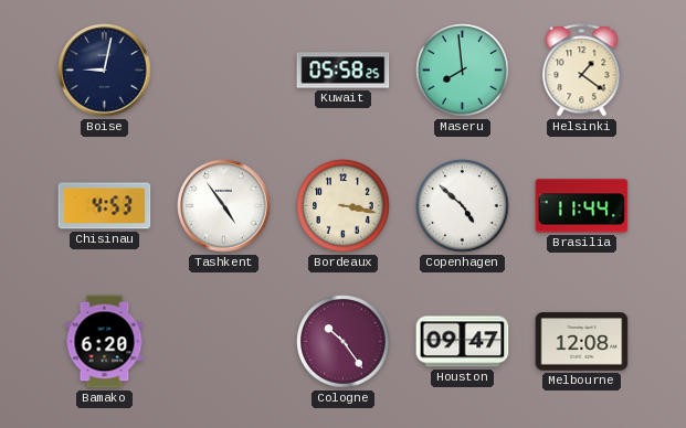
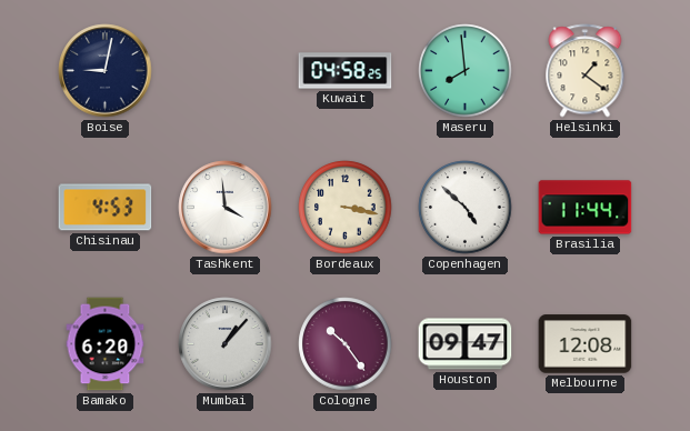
Kuwait: 05:58 -> 04:58
Tashkent: 4:54 -> 3:59
Mumbai: none -> 1:07
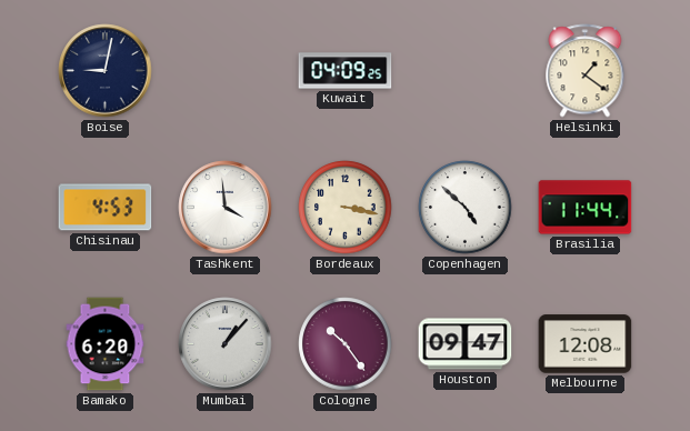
Kuwait: 04:58 -> 04:09
Maseru: 7:59 -> none
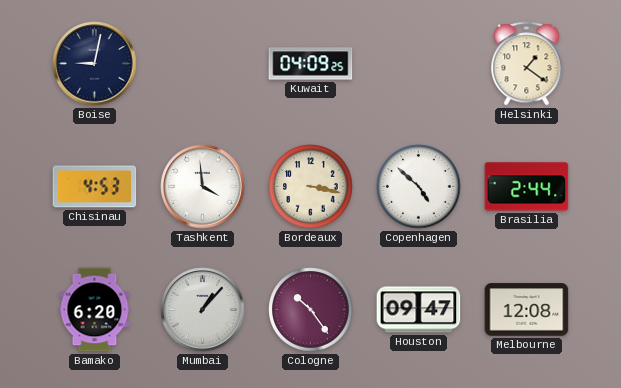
Brasilia: 11:44 -> 2:44
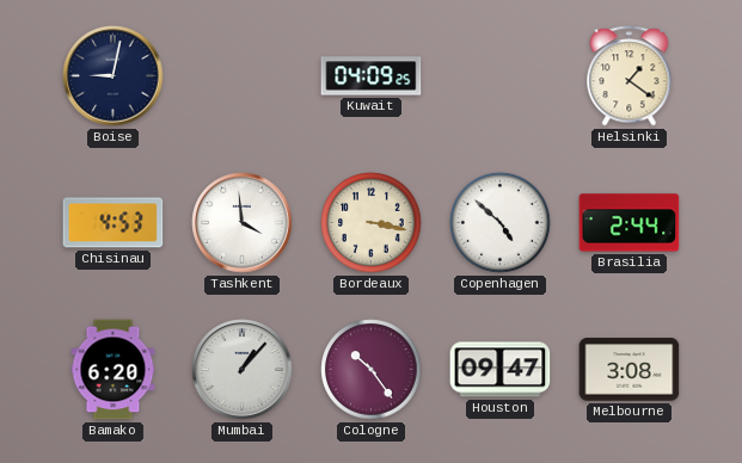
Melbourne: 12:08 -> 3:08
